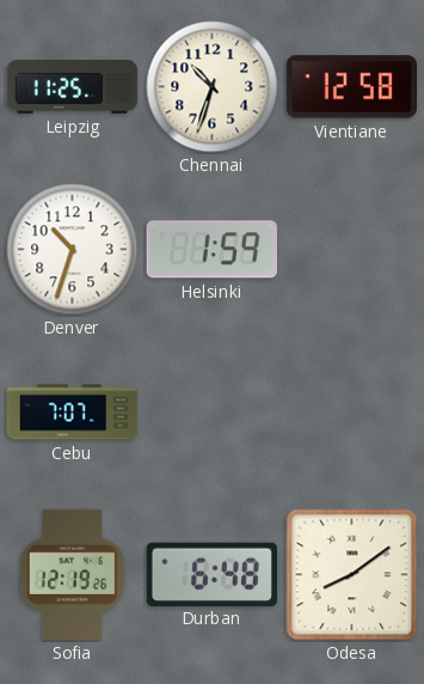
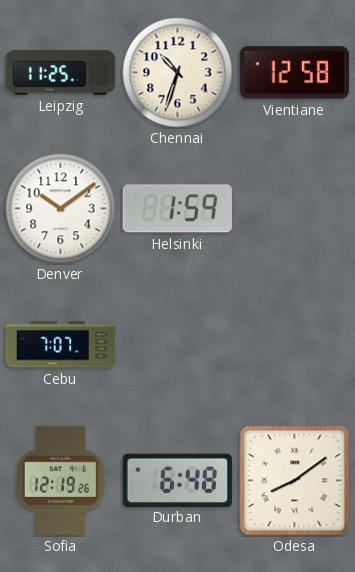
Denver: 10:33 -> 10:09
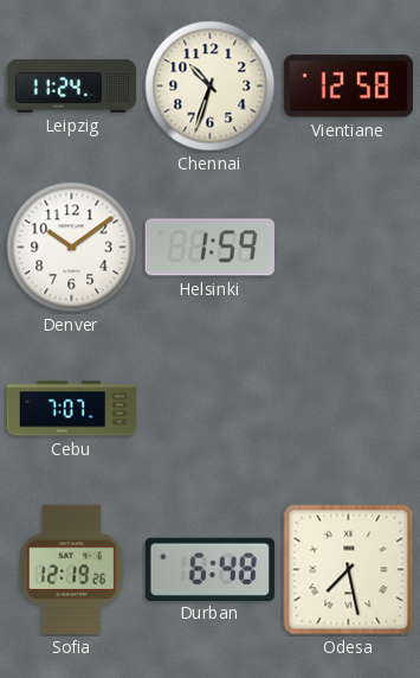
Leipzig: 11:25 -> 11:24
Odesa: 8:09 -> 7:28
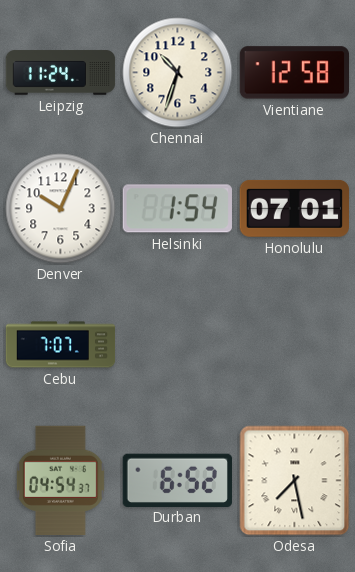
Denver: 10:09 -> 10:04
Helsinki: 1:59 -> 1:54
Honolulu: none -> 07:01
Sofia: 12:19 -> 04:54
Durban: 6:48 -> 6:52
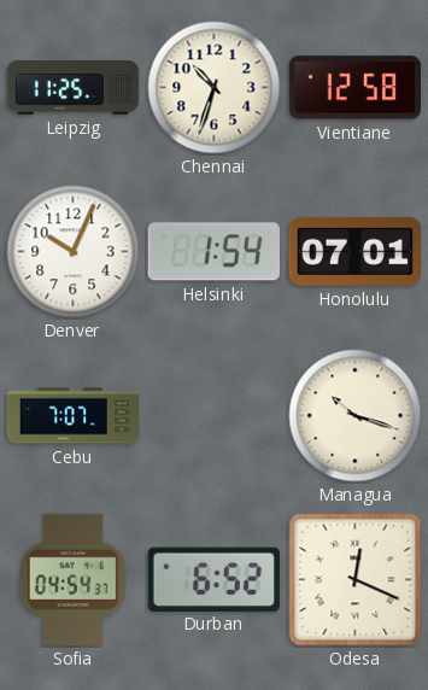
Leipzig: 11:24 -> 11:25
Managua: none -> 10:18
Odesa: 7:28 -> 12:19
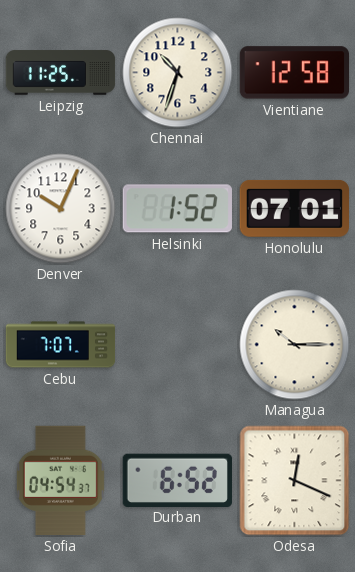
Helsinki: 1:54 -> 1:52
Managua: 10:18 -> 10:15
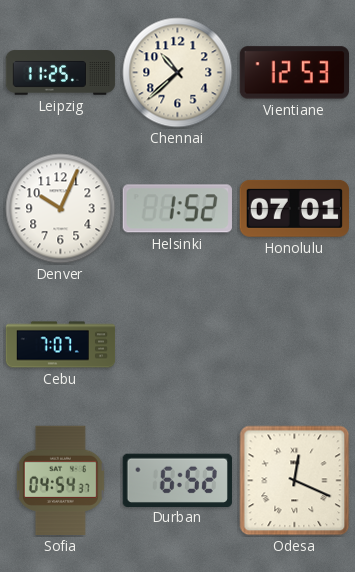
Chennai: 10:33 -> 10:38
Vientiane: 12:58 -> 12:53
Managua: 10:15 -> none
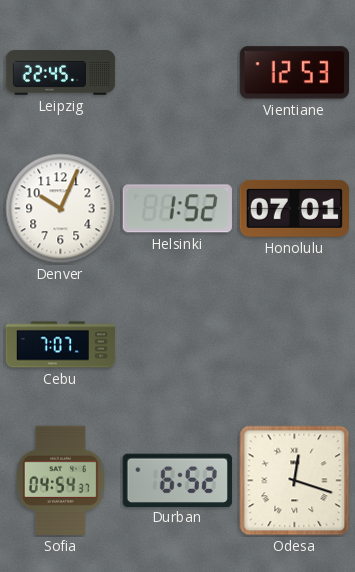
Leipzig: 11:25 -> 22:45
Chennai: 10:38 -> none
Odesa: 12:19 -> 12:18
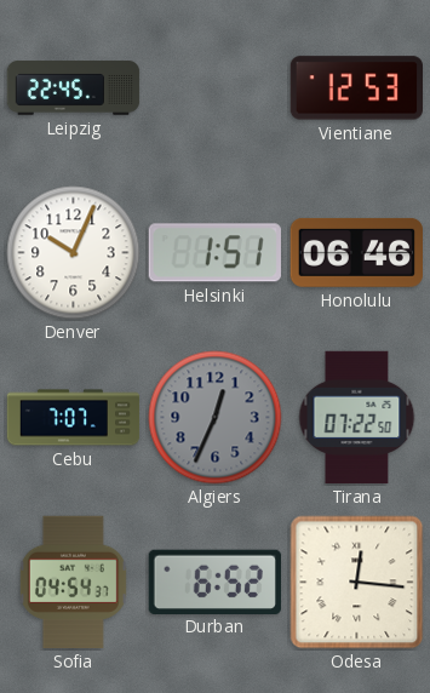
Helsinki: 1:52 -> 1:51
Honolulu: 07:01 -> 06:46
Algiers: none -> 12:34
Tirana: none -> 07:22
Odesa: 12:18 -> 12:16
